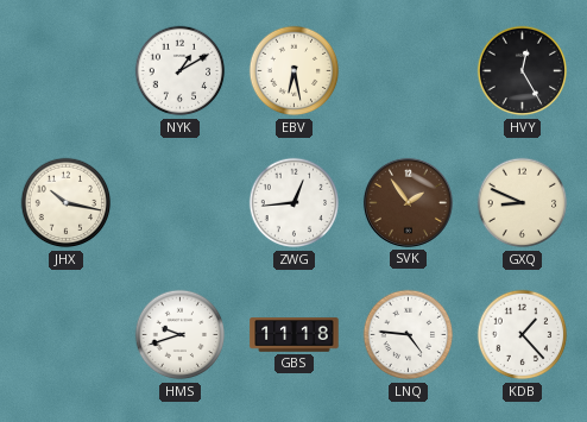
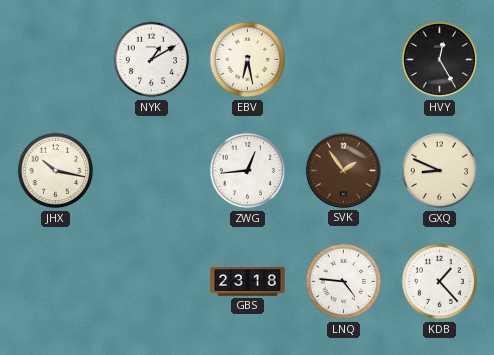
HMS: 9:42 -> none
GBS: 11:18 -> 23:18
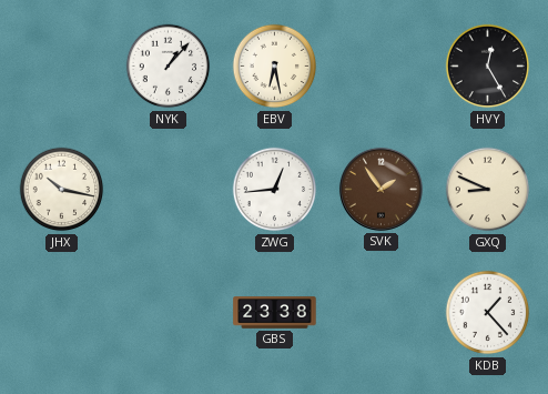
NYK: 1:10 -> 1:07
GBS: 23:18 -> 23:38
LNQ: 4:46 -> none
